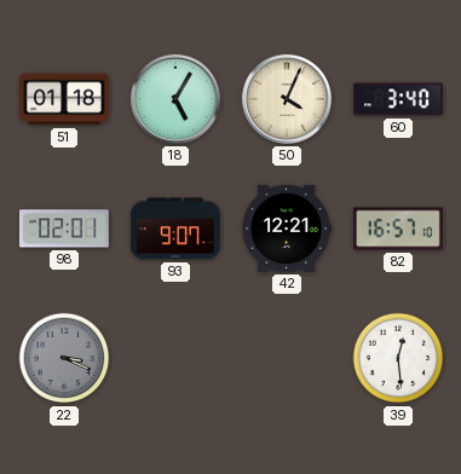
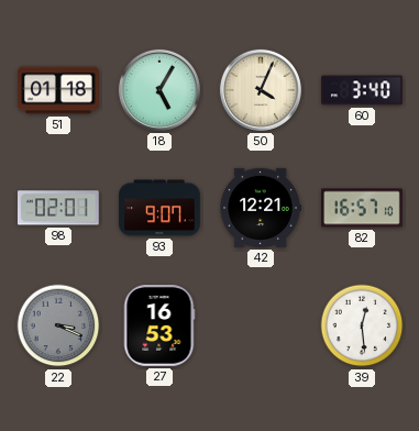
27: none -> 16:53
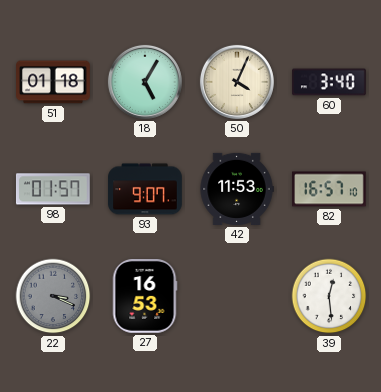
98: 02:01 -> 01:57
42: 12:21 -> 11:53
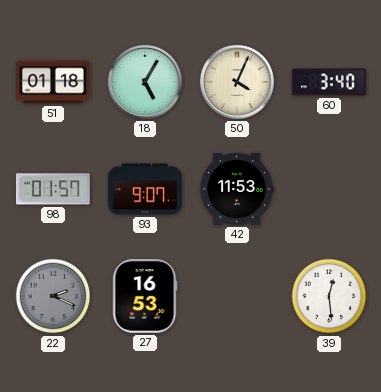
82: 16:57 -> none
22: 3:19 -> 2:19
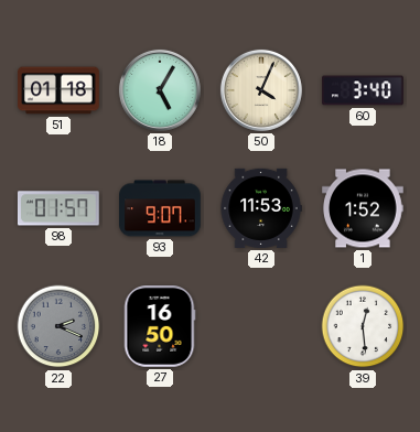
1: none -> 1:52
27: 16:53 -> 16:50
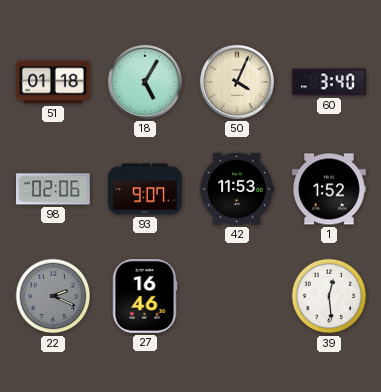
98: 01:57 -> 02:06
27: 16:50 -> 16:46
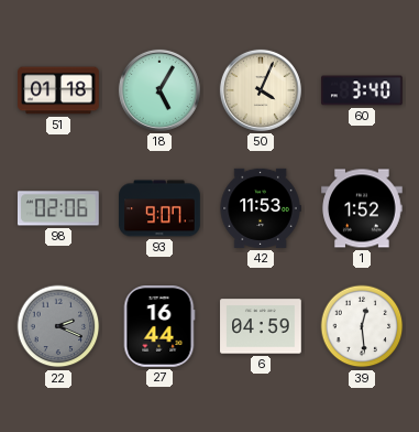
27: 16:46 -> 16:44
6: none -> 04:59
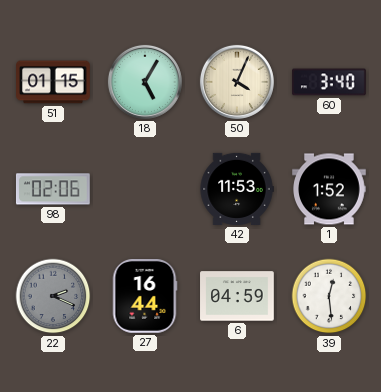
51: 01:18 -> 01:15
93: 9:07 -> none
